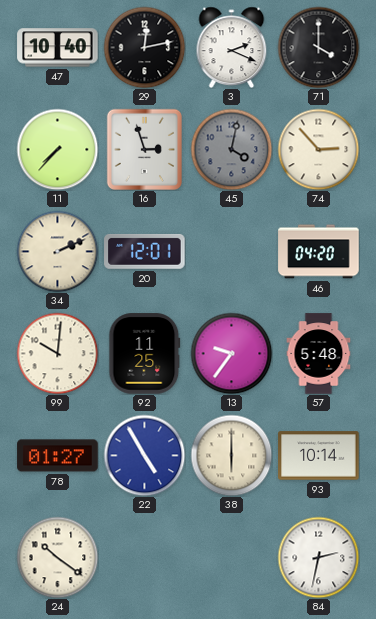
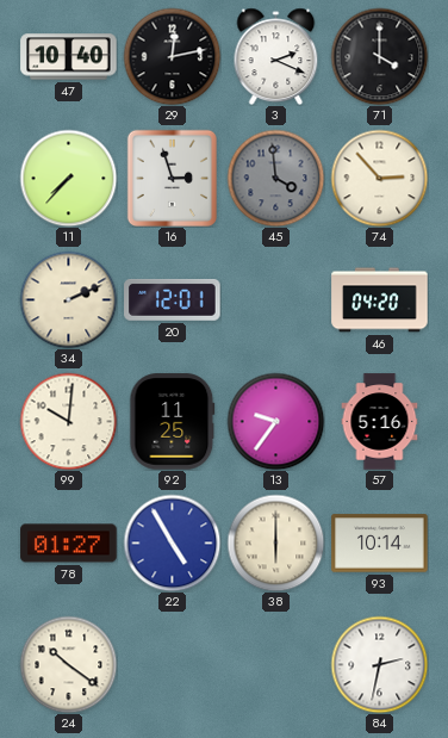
45: 4:02 -> 3:59
57: 5:48 -> 5:16
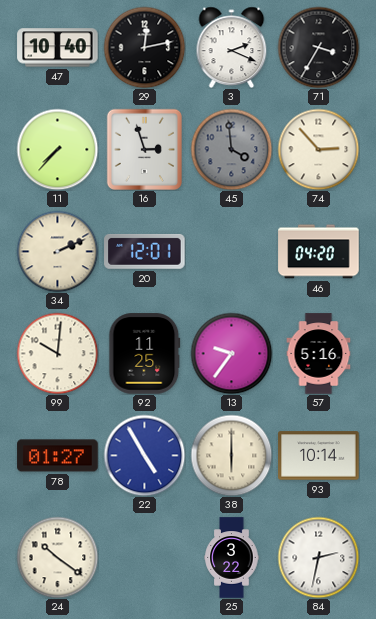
71: 4:00 -> 3:35
25: none -> 3:22
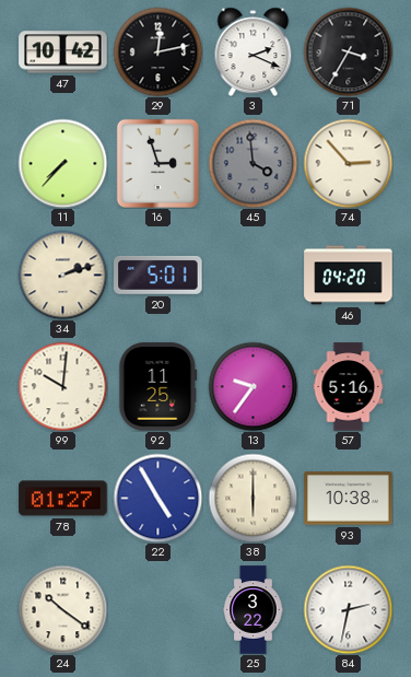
47: 10:40 -> 10:42
34: 2:11 -> 2:12
20: 12:01 -> 5:01
93: 10:14 -> 10:38
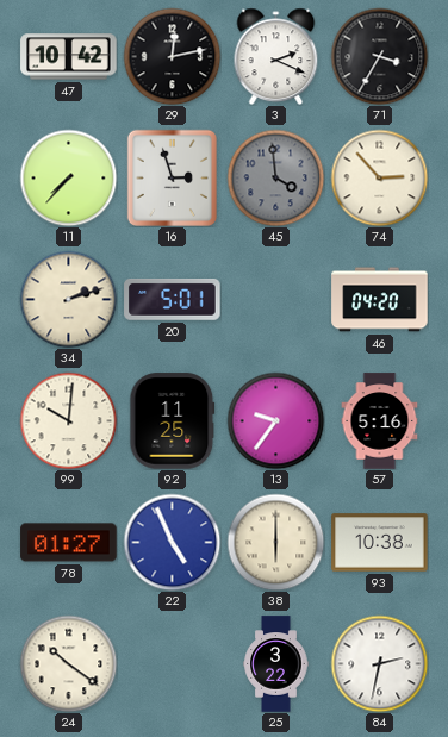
22: 4:55 -> 4:56
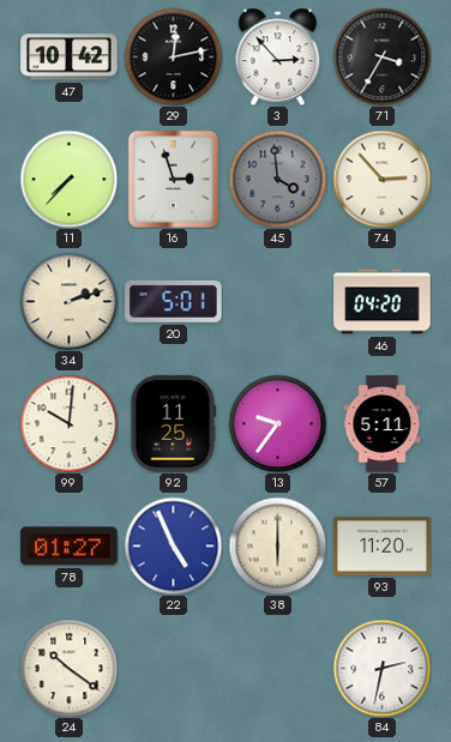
3: 2:19 -> 2:53
57: 5:16 -> 5:11
93: 10:38 -> 11:20
25: 3:22 -> none
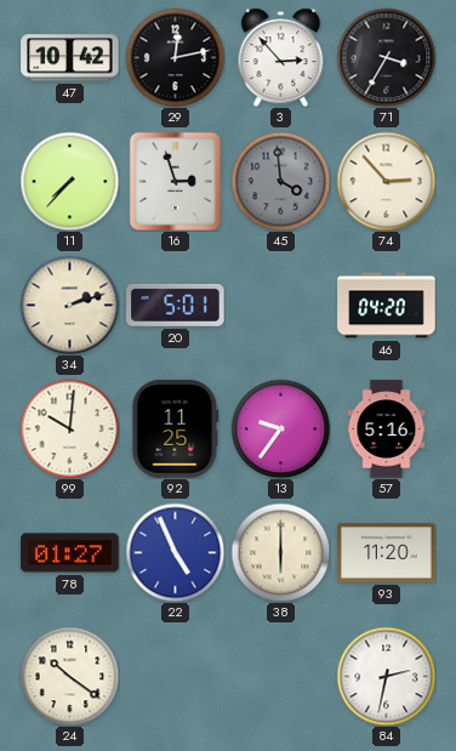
57: 5:11 -> 5:16
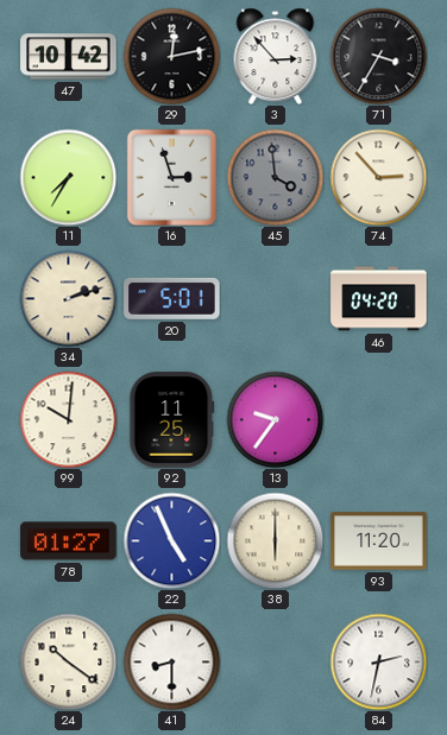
11: 7:37 -> 7:35
57: 5:16 -> none
41: none -> 8:30
